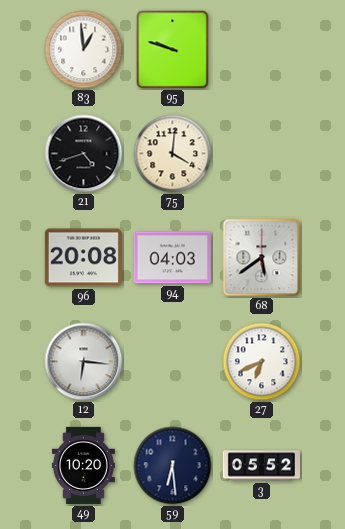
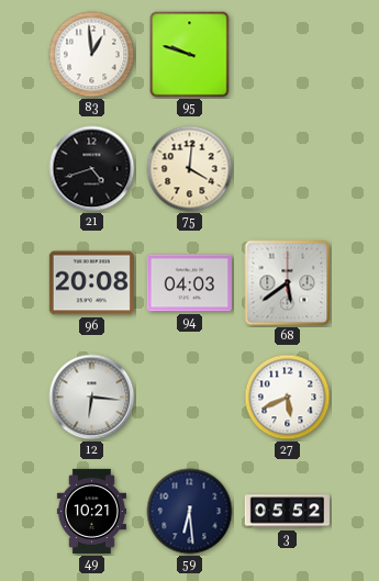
27: 6:41 -> 5:41
49: 10:20 -> 10:21
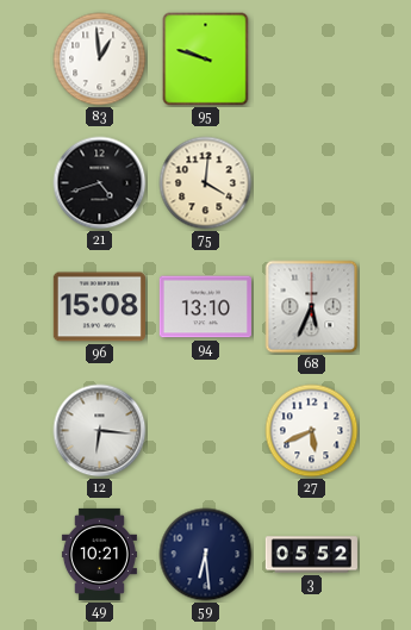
96: 20:08 -> 15:08
94: 04:03 -> 13:10
68: 5:39 -> 5:34
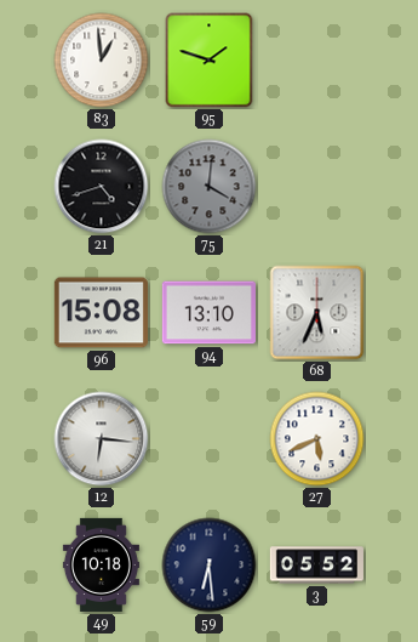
95: 9:48 -> 1:48
75 dial: cream -> grey
49: 10:21 -> 10:18
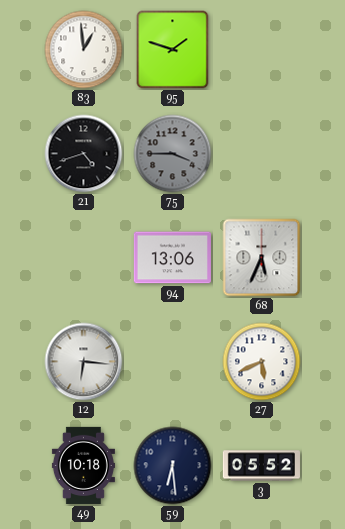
75: 4:01 -> 3:45
96: 15:08 -> none
94: 13:10 -> 13:06
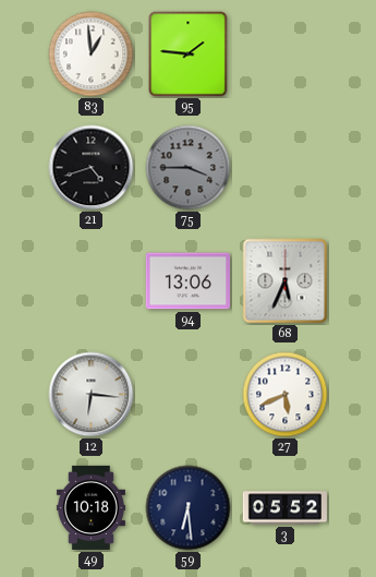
95: 1:48 -> 1:46
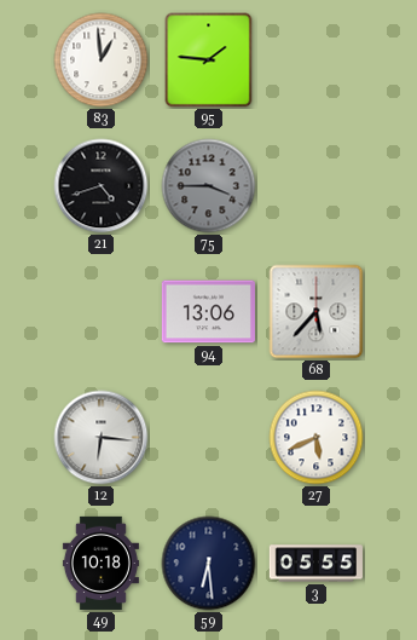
68: 5:34 -> 5:37
3: 05:52 -> 05:55
